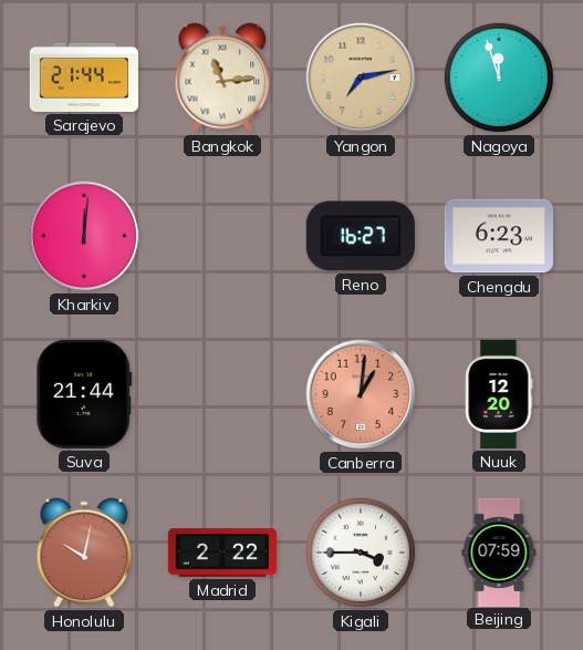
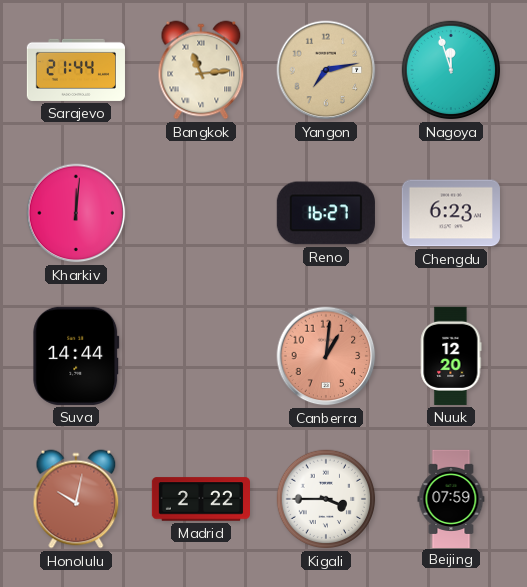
Suva: 21:44 -> 14:44
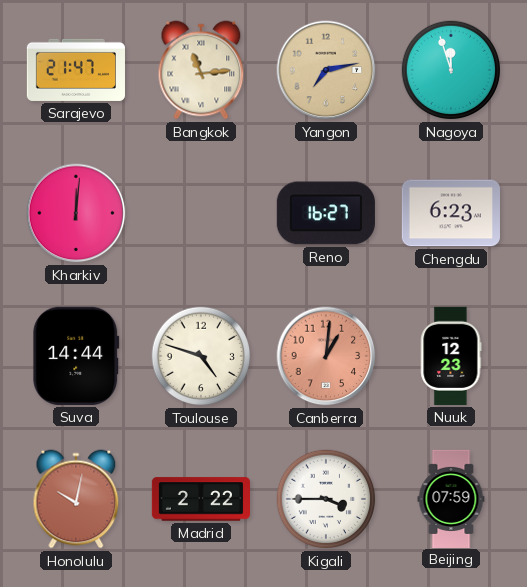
Sarajevo: 21:44 -> 21:47
Toulouse: none -> 4:48
Nuuk: 12:20 -> 12:23
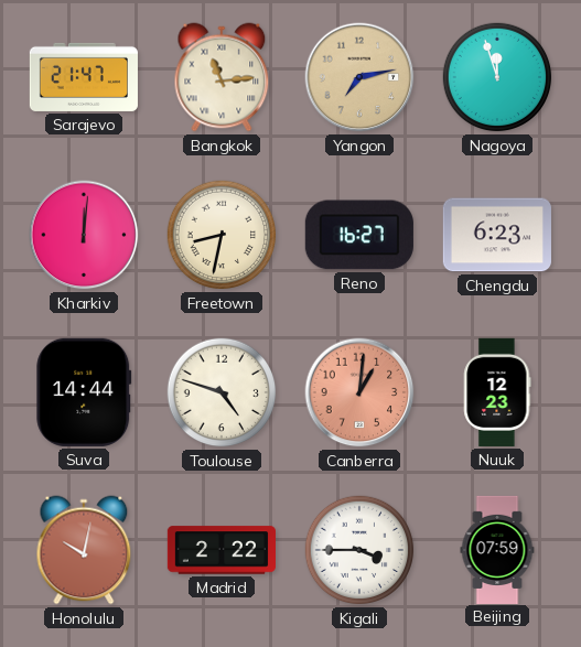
Freetown: none -> 8:32
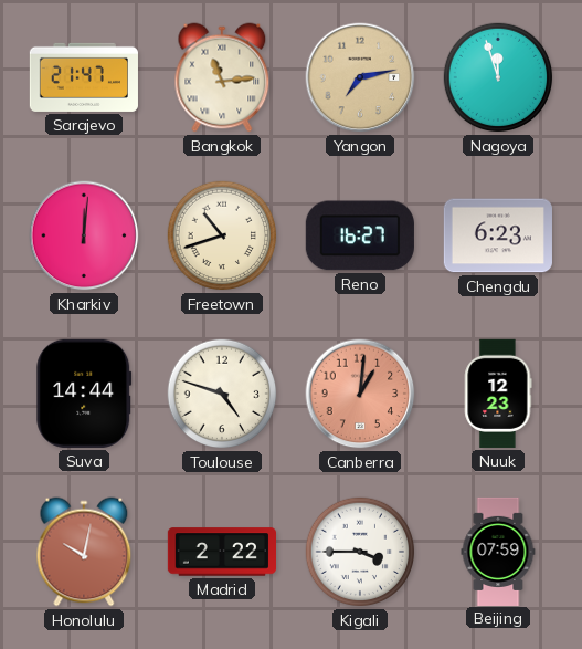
Freetown: 8:32 -> 10:42
